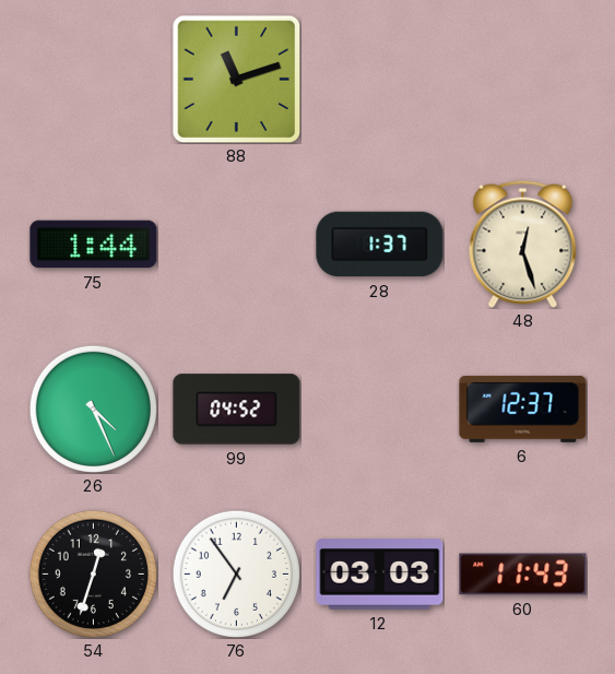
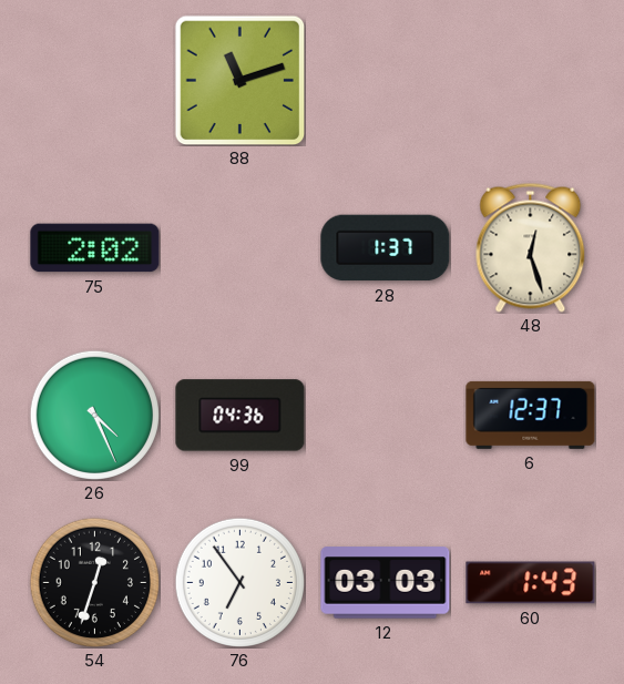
75: 1:44 -> 2:02
99: 04:52 -> 04:36
60: 11:43 -> 1:43
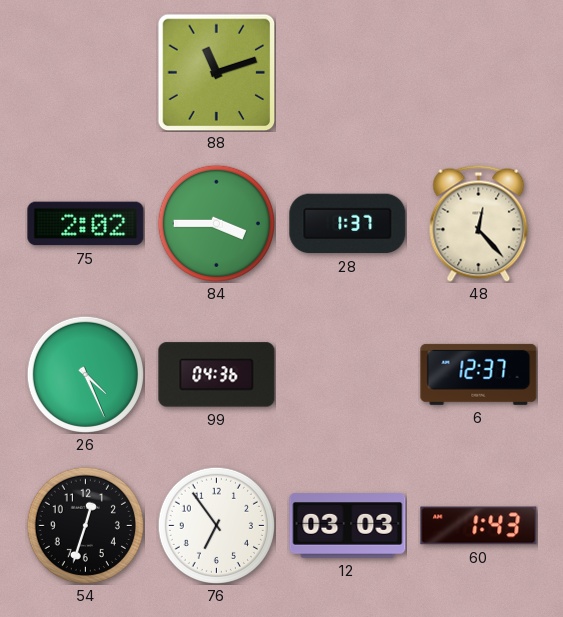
84: none -> 3:45
48: 12:27 -> 12:23
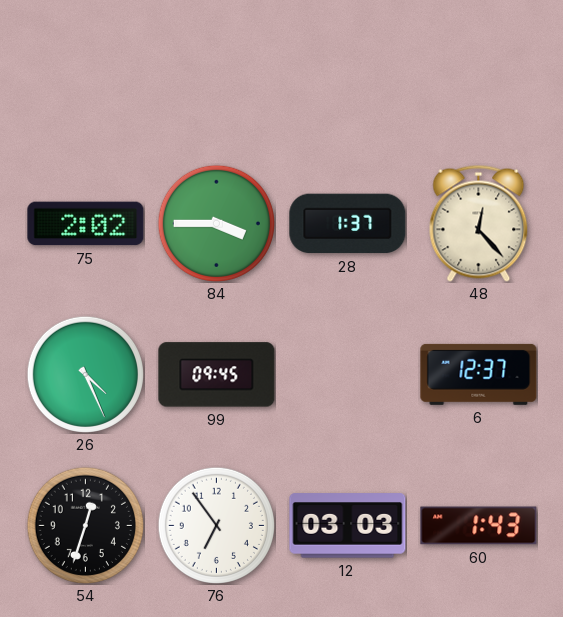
88: 11:12 -> none
99: 04:36 -> 09:45
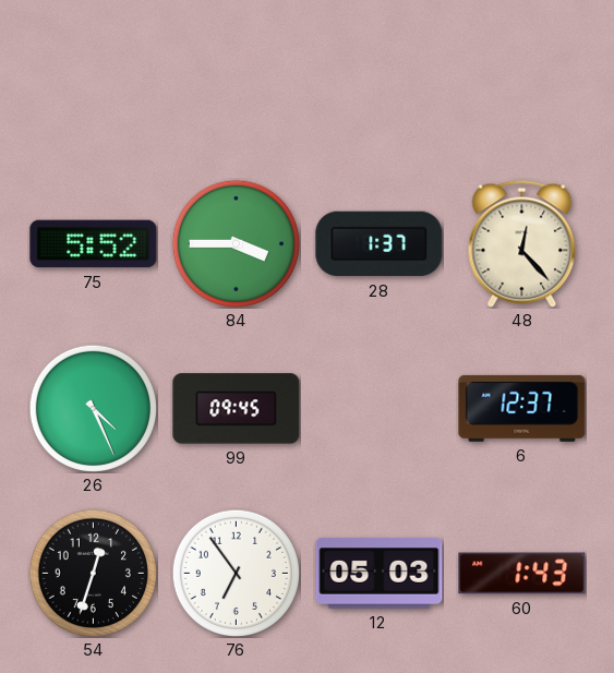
75: 2:02 -> 5:52
12: 03:03 -> 05:03
